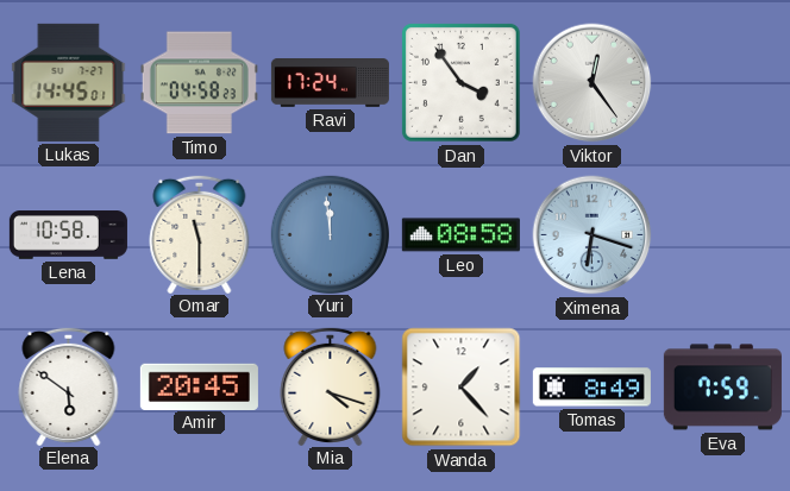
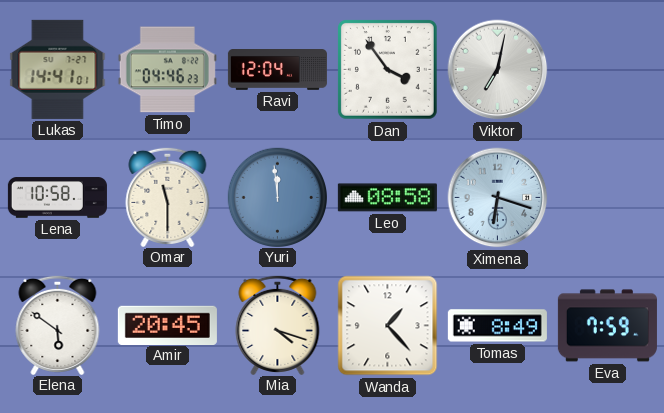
Lukas: 14:45 -> 14:41
Timo: 04:58 -> 04:46
Ravi: 17:24 -> 12:04
Viktor: 12:24 -> 7:02
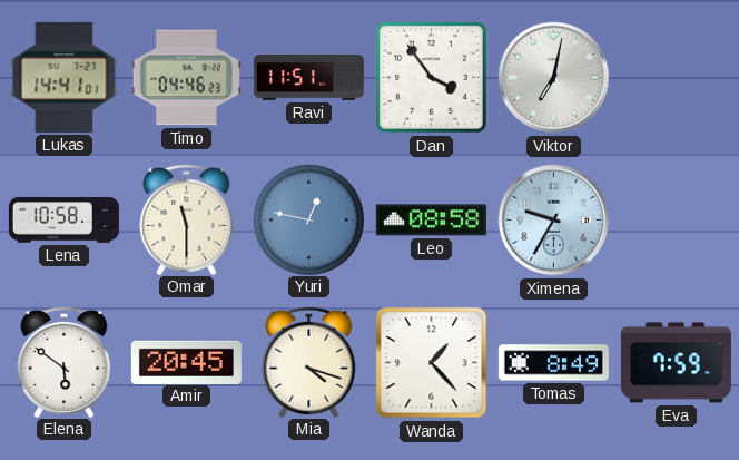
Ravi: 12:04 -> 11:51
Yuri: 11:59 -> 12:47
Ximena: 6:18 -> 9:35
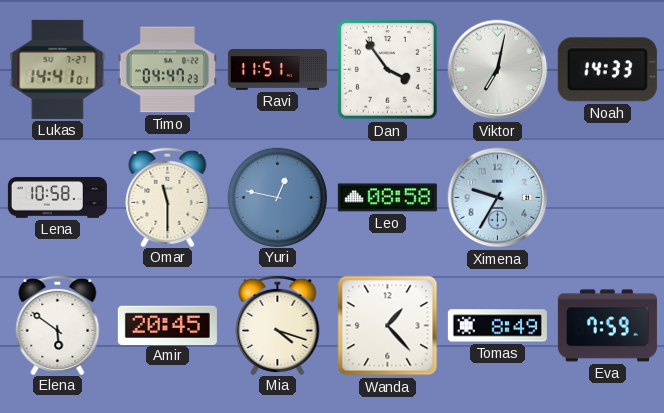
Timo: 04:46 -> 04:47
Noah: none -> 14:33
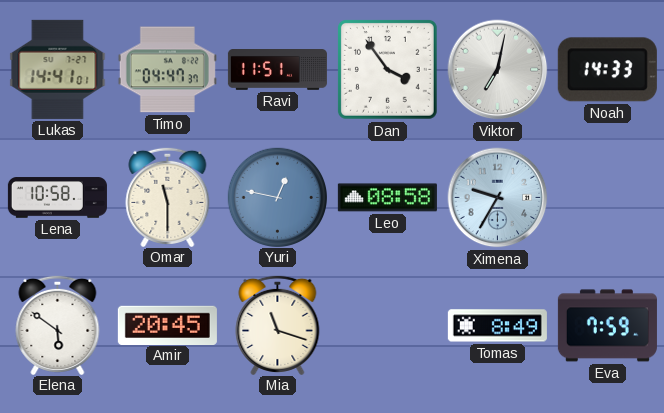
Timo: 04:47:23 -> 04:47:37
Mia: 4:18 -> 11:18
Wanda: 1:23 -> none
